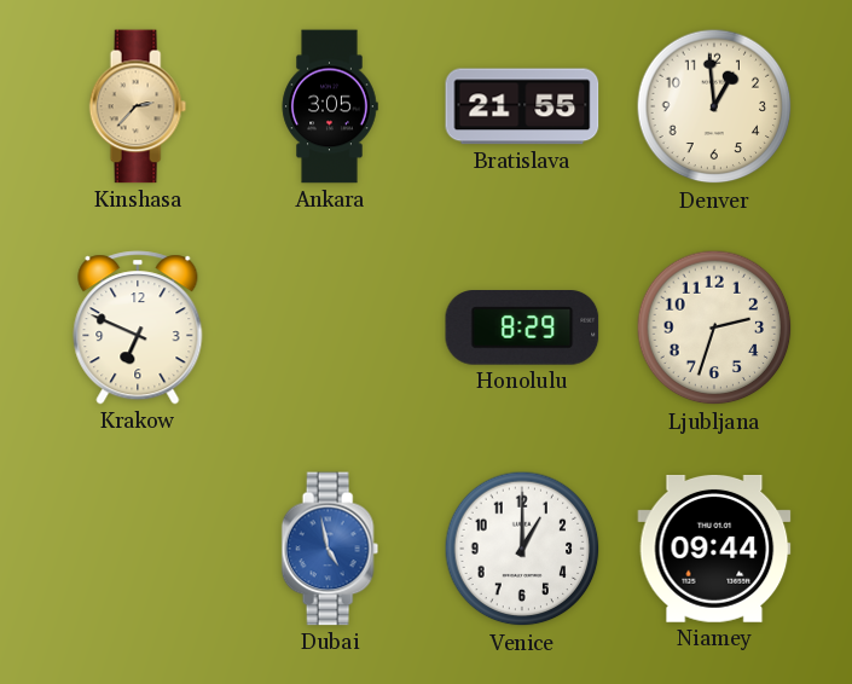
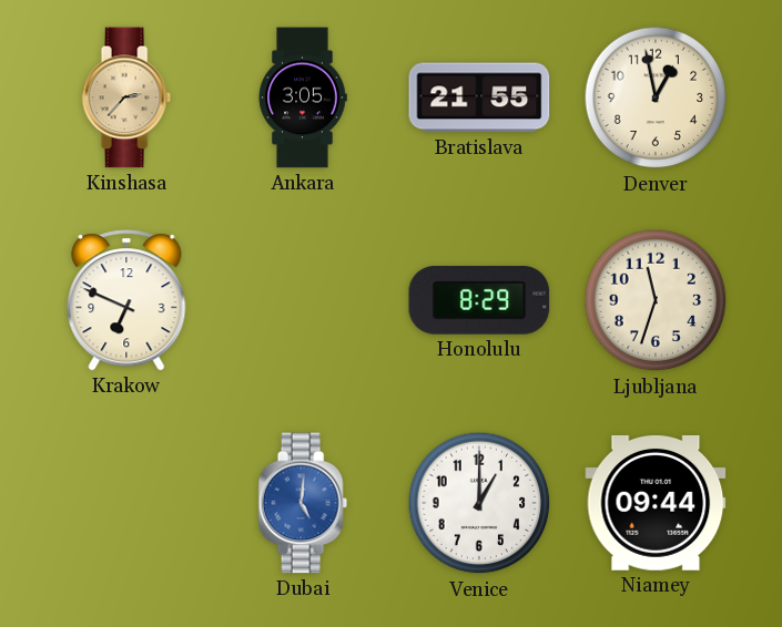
Denver: 12:59 -> 12:58
Ljubljana: 2:33 -> 11:33
Dubai: 4:58 -> 5:01
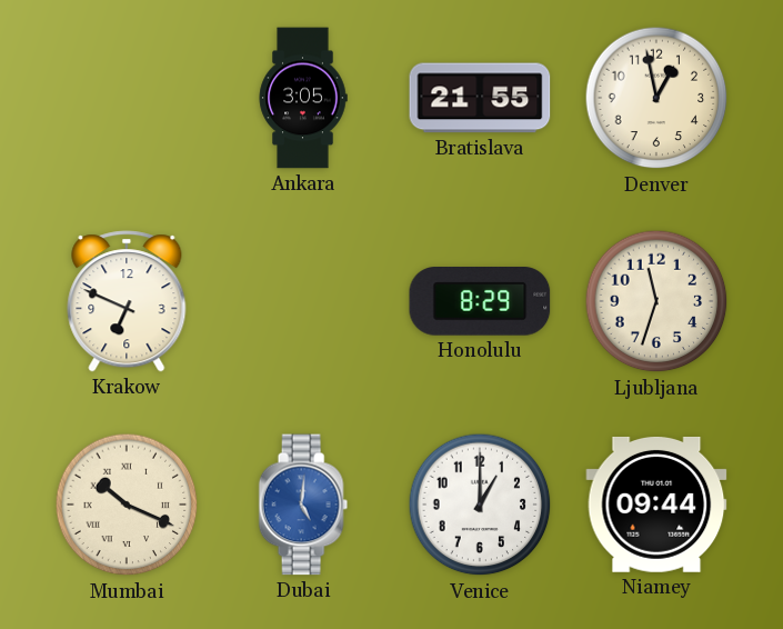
Kinshasa: 2:37 -> none
Mumbai: none -> 10:19
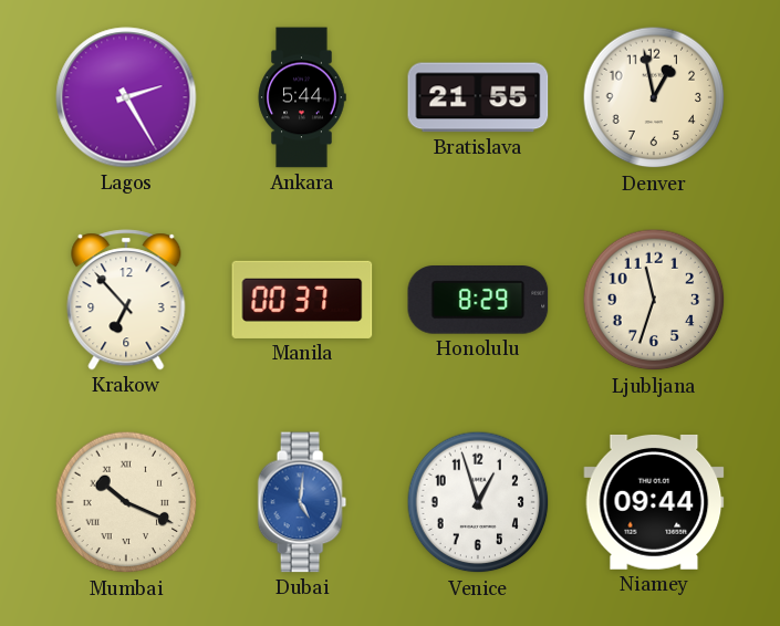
Lagos: none -> 2:25
Ankara: 3:05 -> 5:44
Krakow: 6:49 -> 6:53
Manila: none -> 00:37
Venice: 1:00 -> 12:57
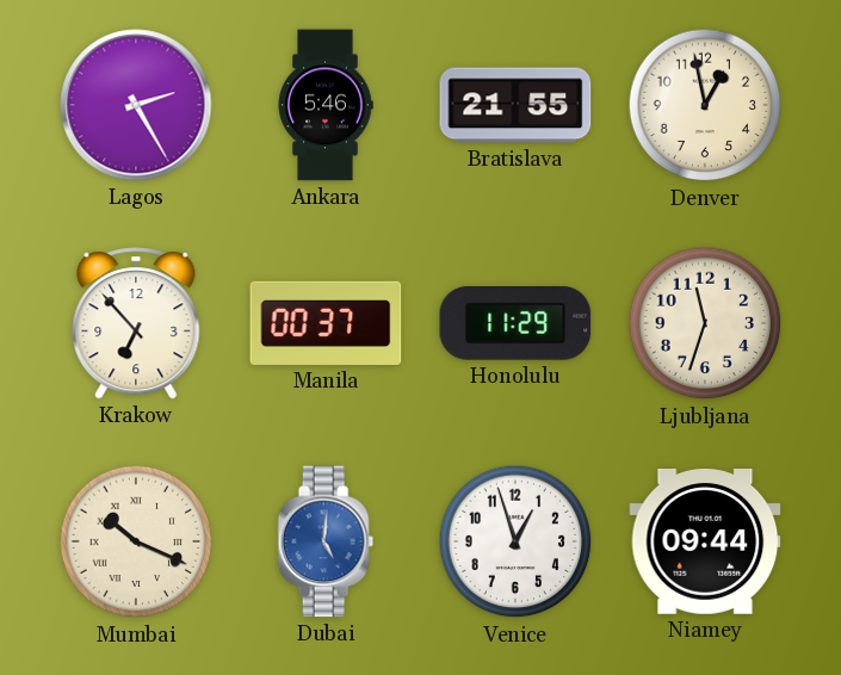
Ankara: 5:44 -> 5:46
Honolulu: 8:29 -> 11:29
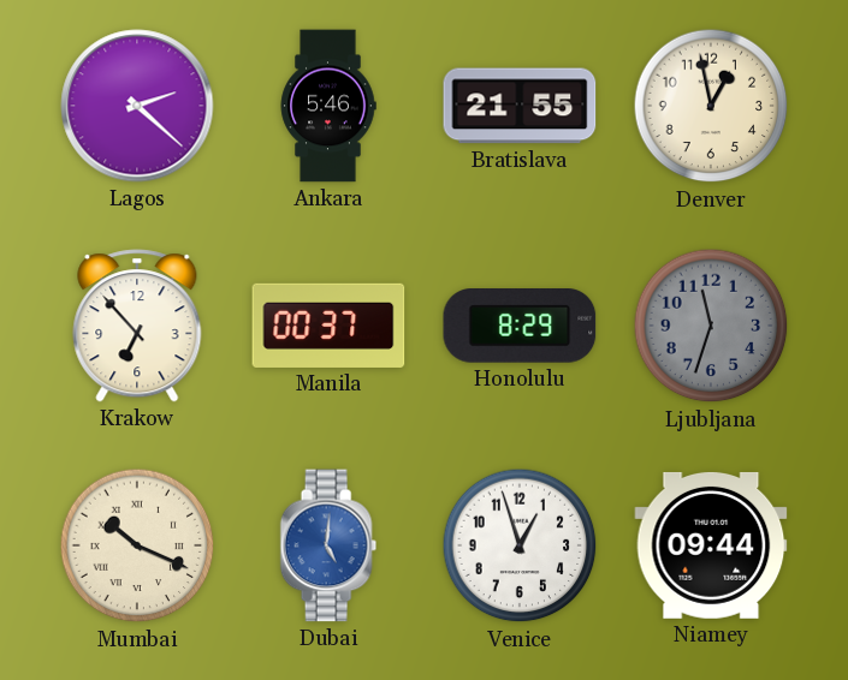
Lagos: 2:25 -> 2:22
Honolulu: 11:29 -> 8:29
Ljubljana dial: cream -> grey
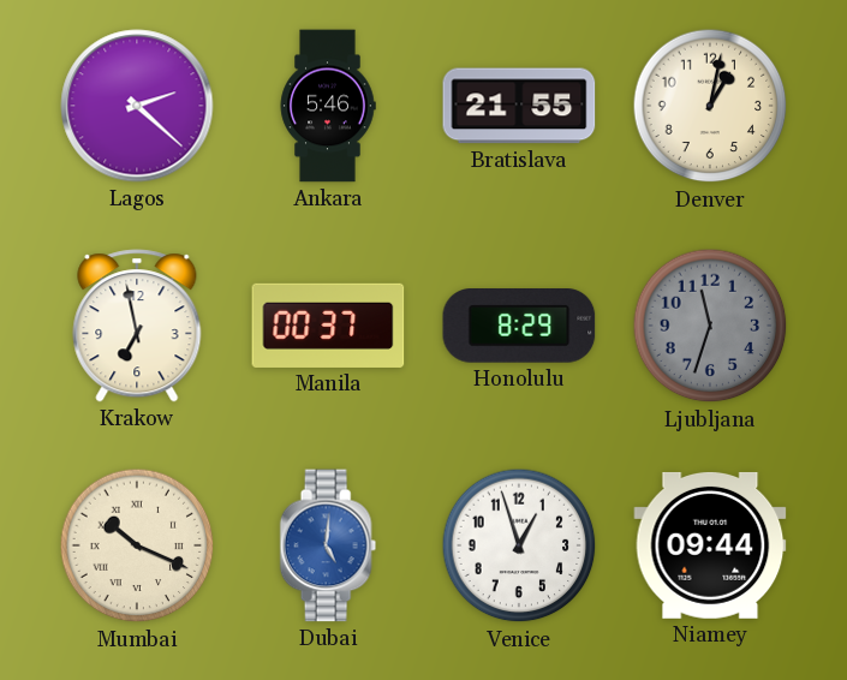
Denver: 12:58 -> 1:02
Krakow: 6:53 -> 6:58
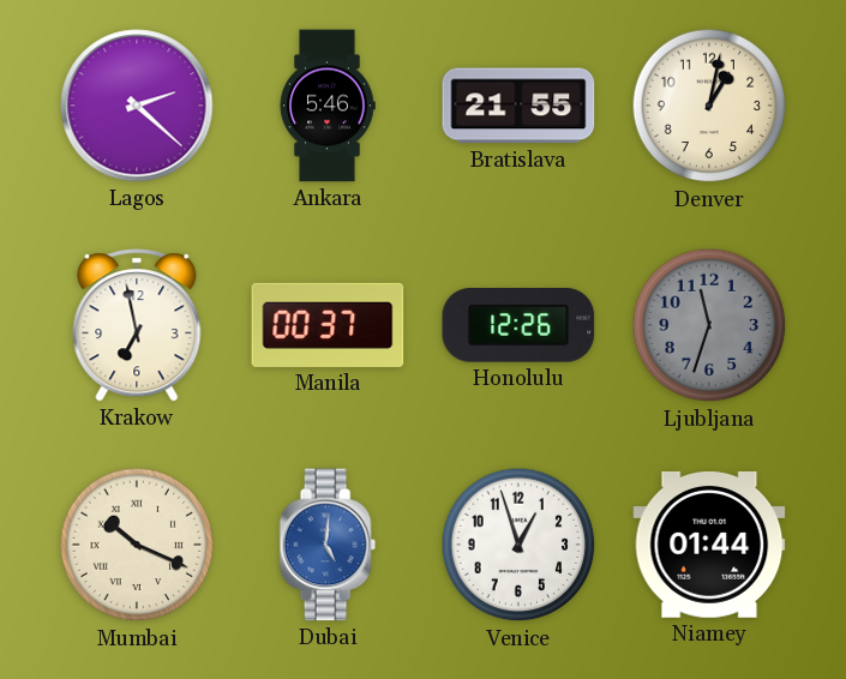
Honolulu: 8:29 -> 12:26
Niamey: 09:44 -> 01:44
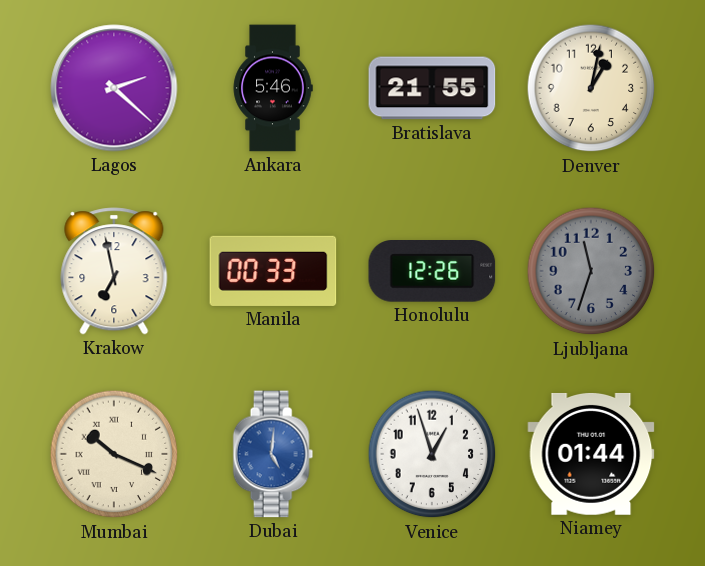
Manila: 00:37 -> 00:33
